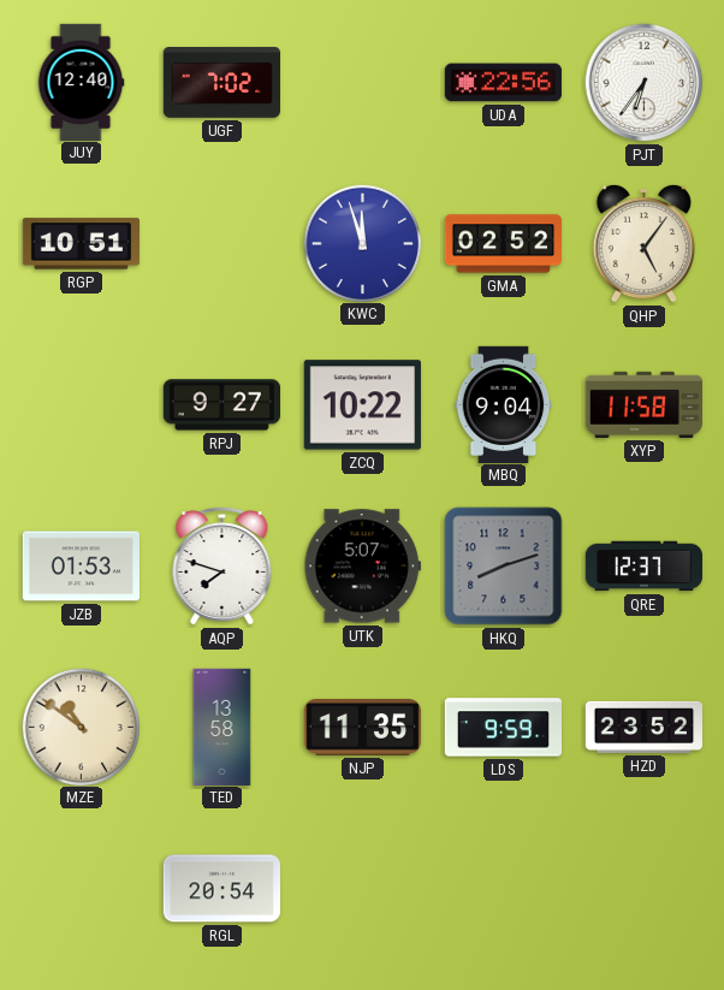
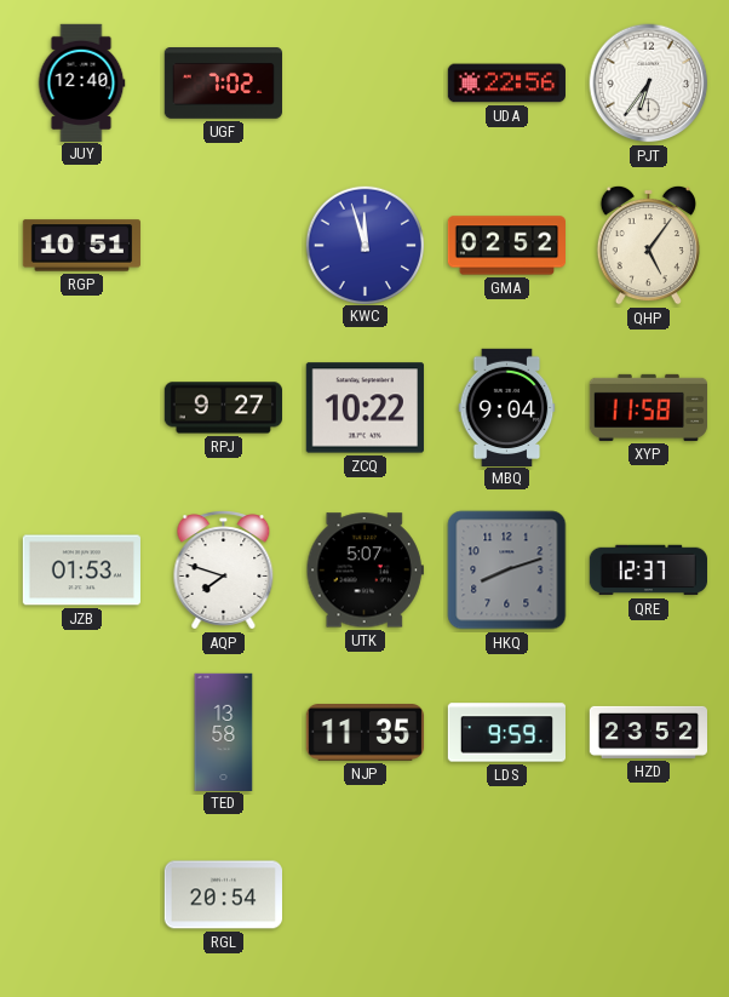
MZE: 10:51 -> none
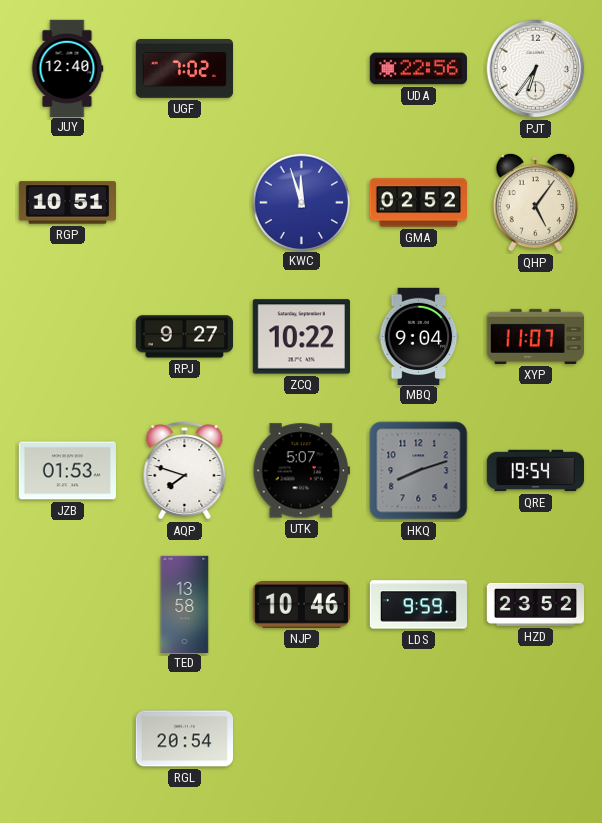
XYP: 11:58 -> 11:07
QRE: 12:37 -> 19:54
NJP: 11:35 -> 10:46
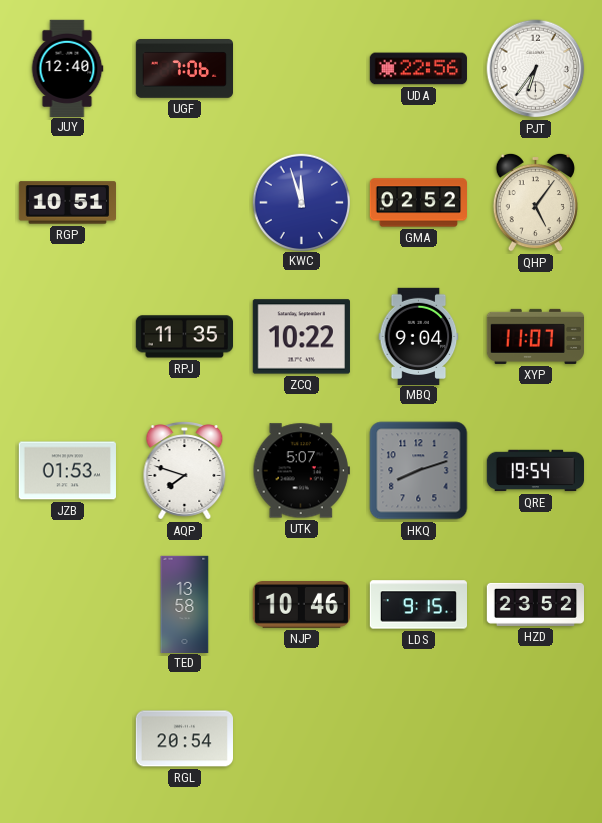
UGF: 7:02 -> 7:06
RPJ: 9:27 -> 11:35
LDS: 9:59 -> 9:15
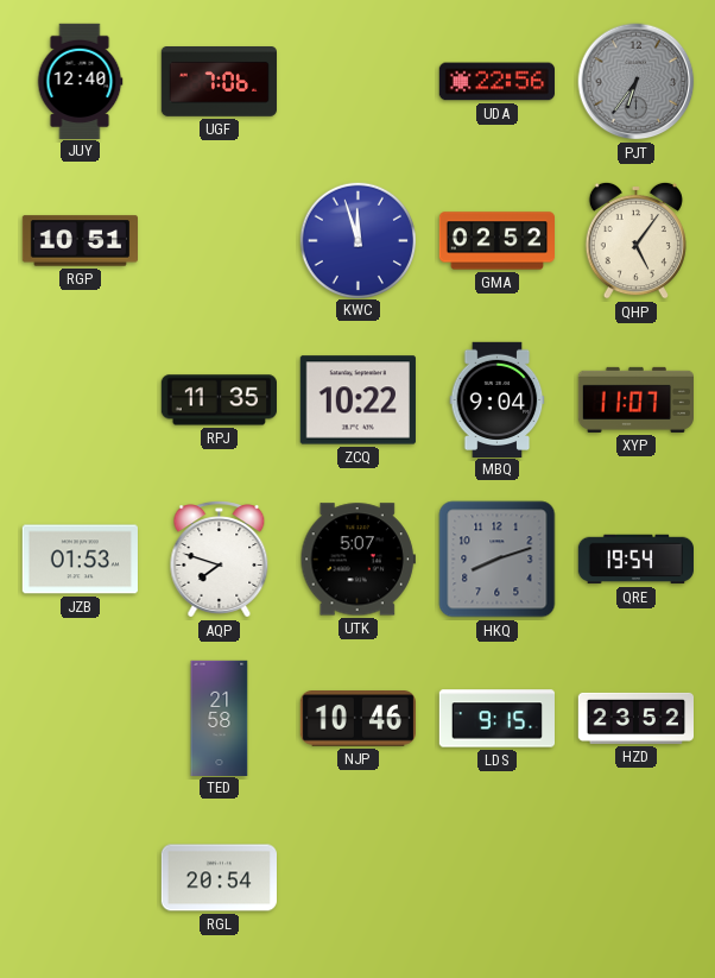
PJT dial: white -> grey
TED: 13:58 -> 21:58
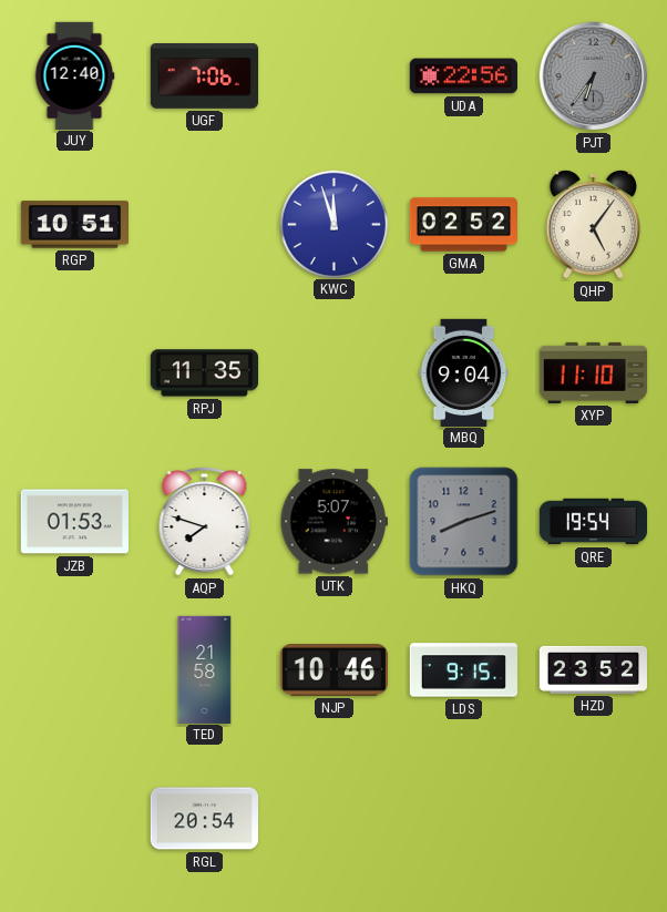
ZCQ: 10:22 -> none
XYP: 11:07 -> 11:10
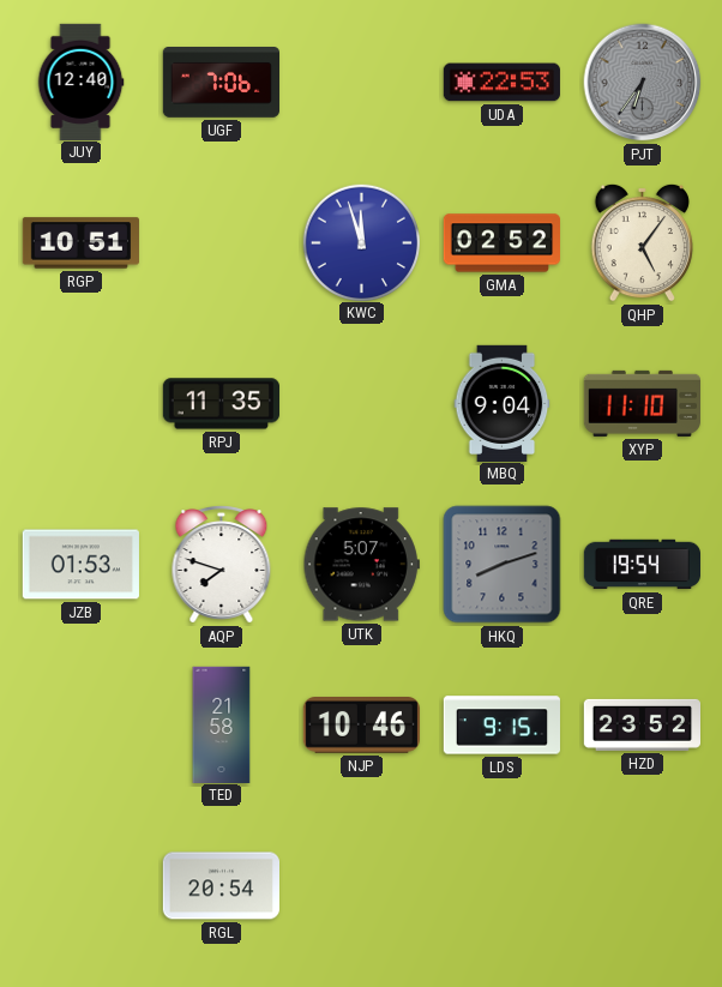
UDA: 22:56 -> 22:53
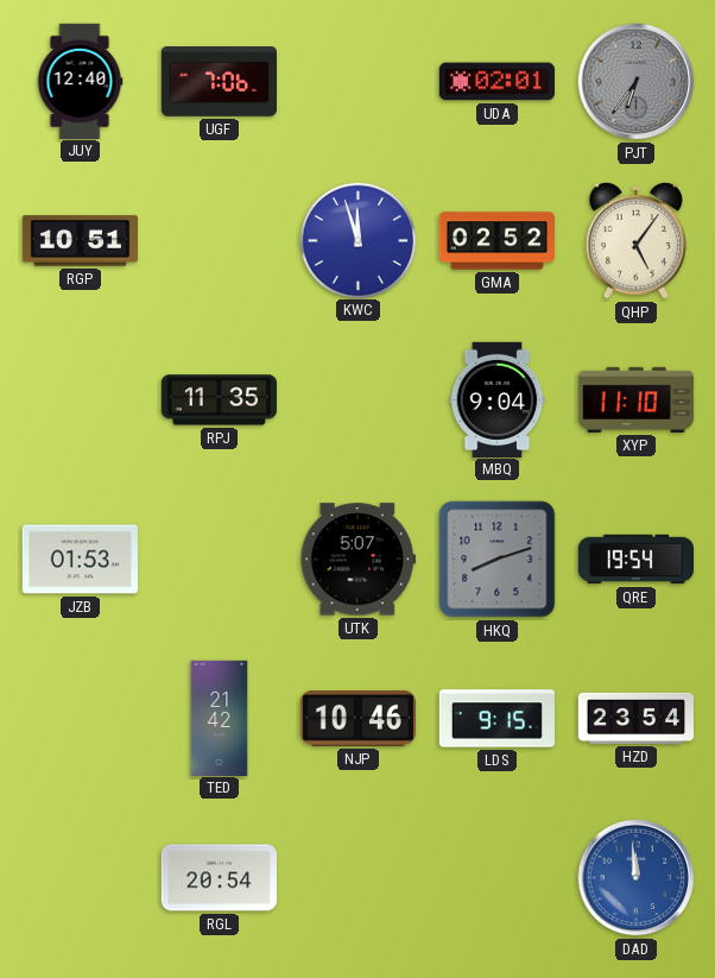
UDA: 22:53 -> 02:01
AQP: 7:48 -> none
TED: 21:58 -> 21:42
HZD: 23:52 -> 23:54
DAD: none -> 11:59
